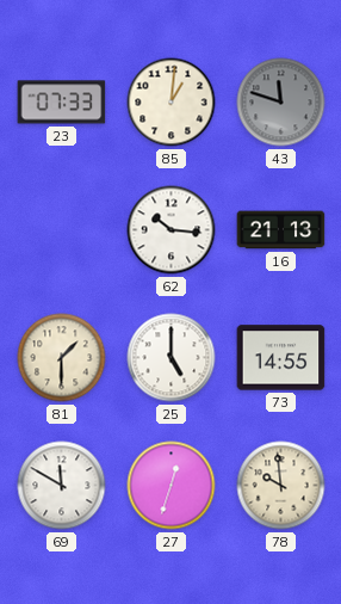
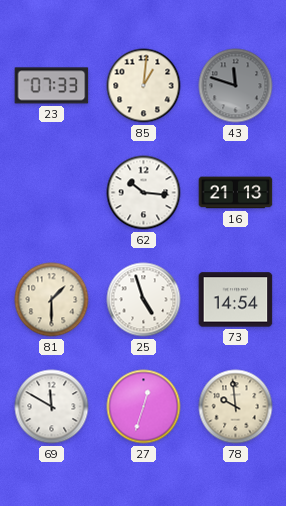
25: 5:00 -> 4:57
73: 14:55 -> 14:54
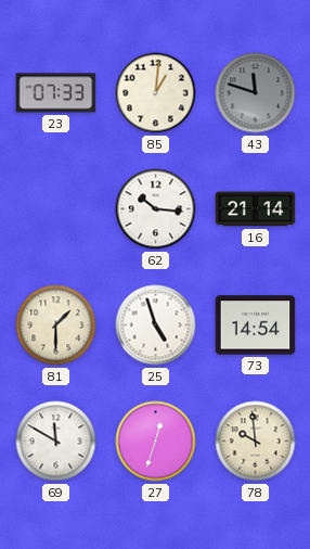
16: 21:13 -> 21:14
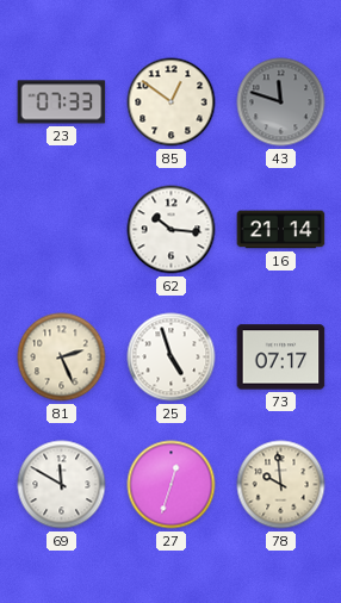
85: 1:01 -> 12:51
81: 1:30 -> 2:26
73: 14:54 -> 07:17
